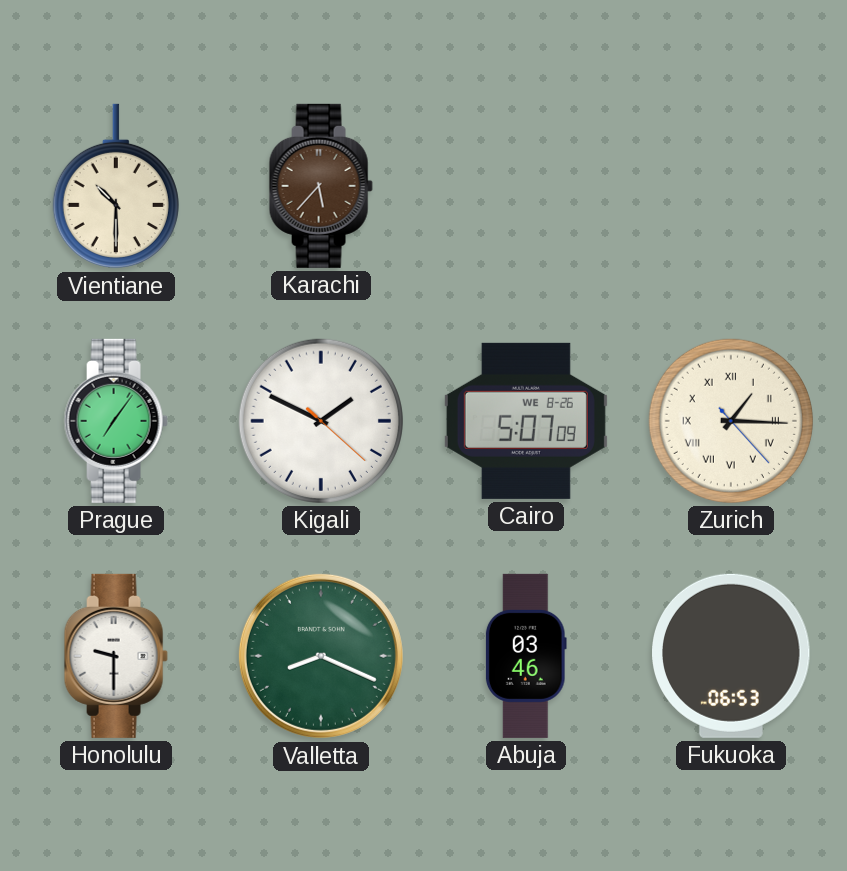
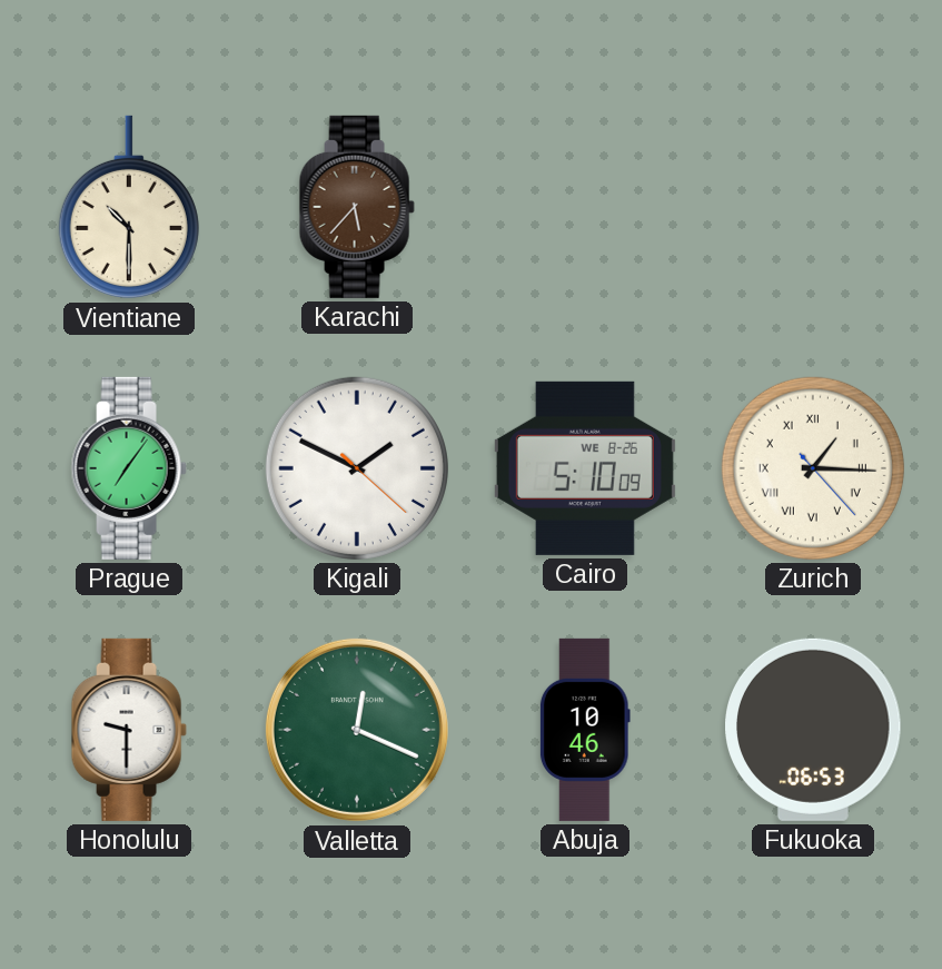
Cairo: 5:07 -> 5:10
Valletta: 8:19 -> 12:19
Abuja: 03:46 -> 10:46
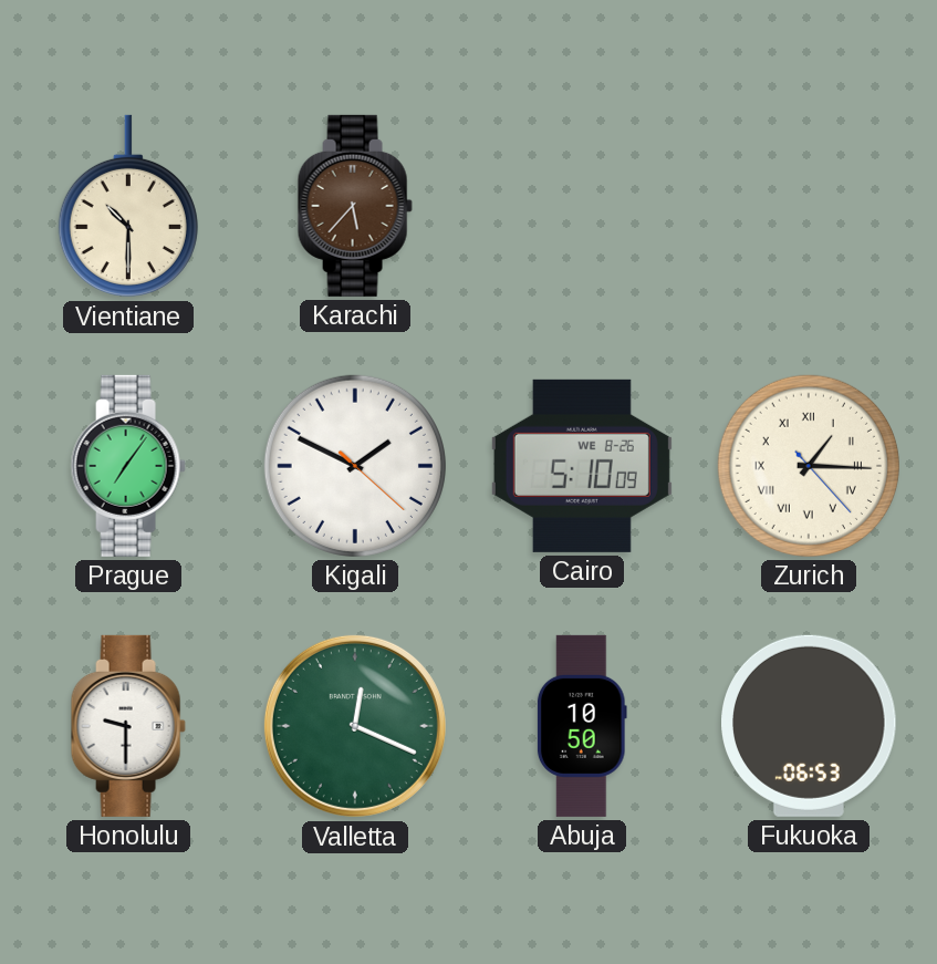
Abuja: 10:46 -> 10:50
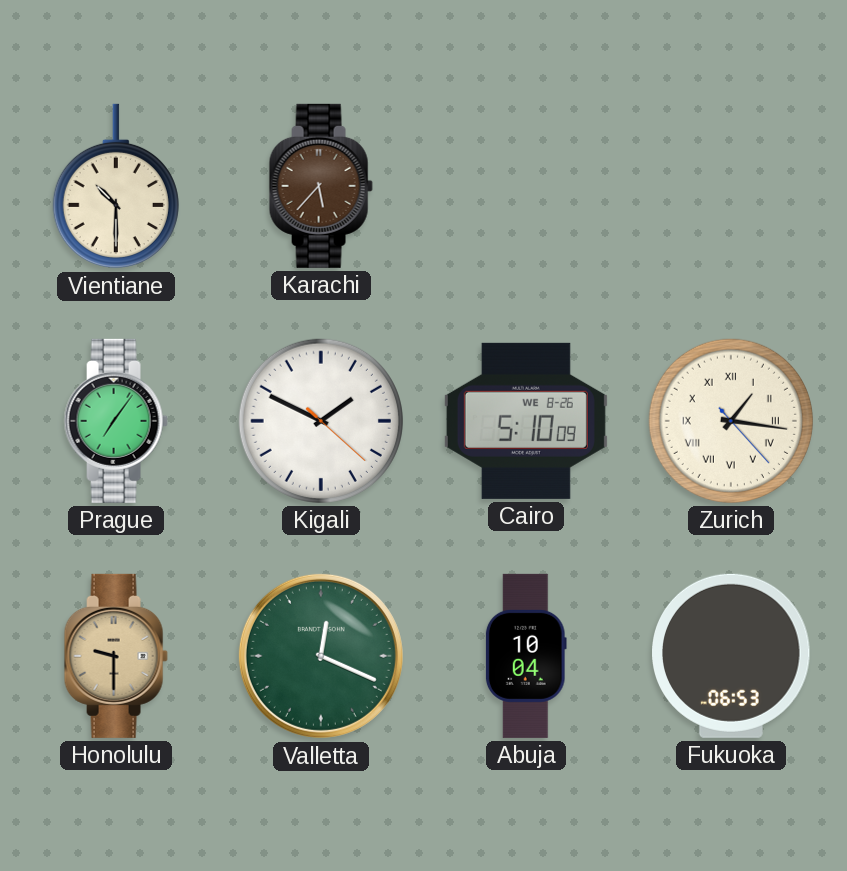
Zurich: 1:15 -> 1:16
Honolulu dial: white -> champagne
Abuja: 10:50 -> 10:04
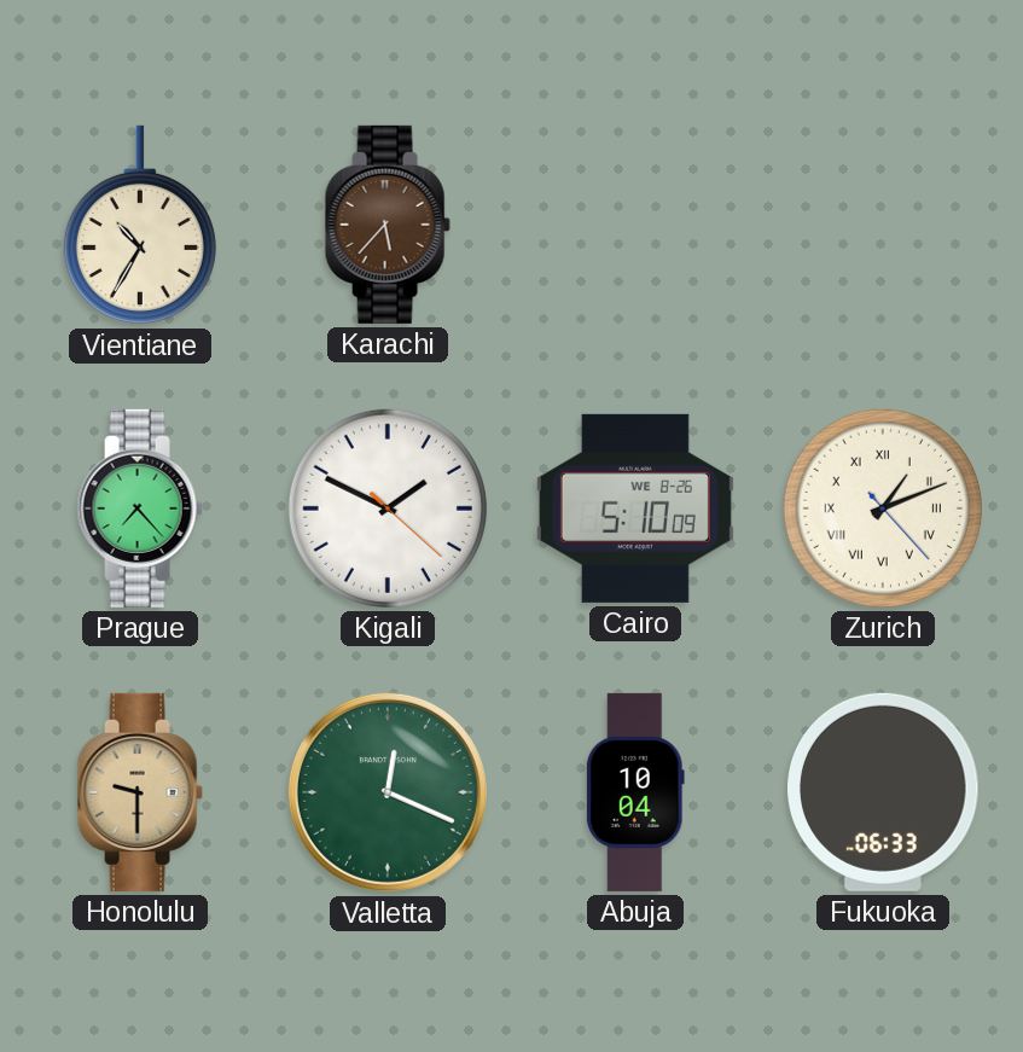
Vientiane: 10:30 -> 10:35
Prague: 7:06 -> 7:23
Zurich: 1:16 -> 1:11
Fukuoka: 06:53 -> 06:33
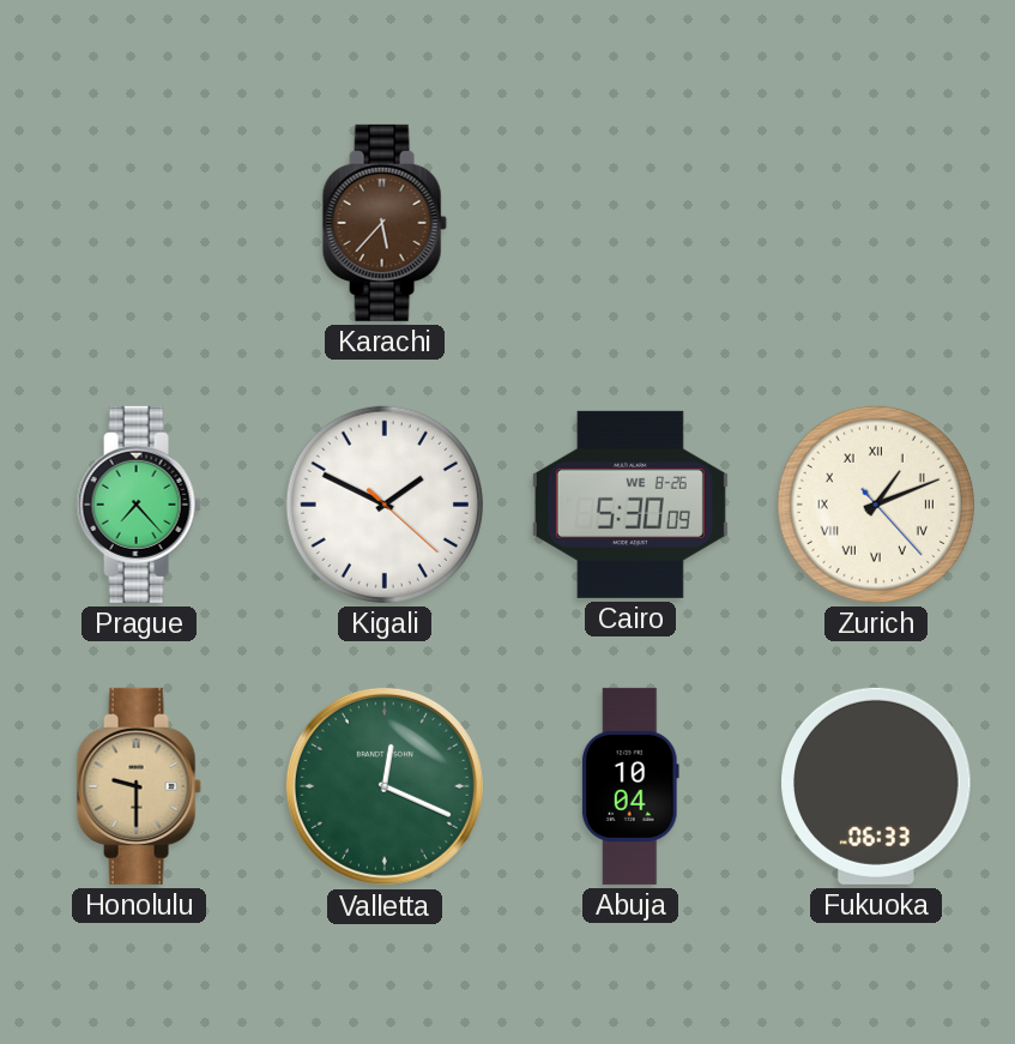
Vientiane: 10:35 -> none
Cairo: 5:10 -> 5:30
